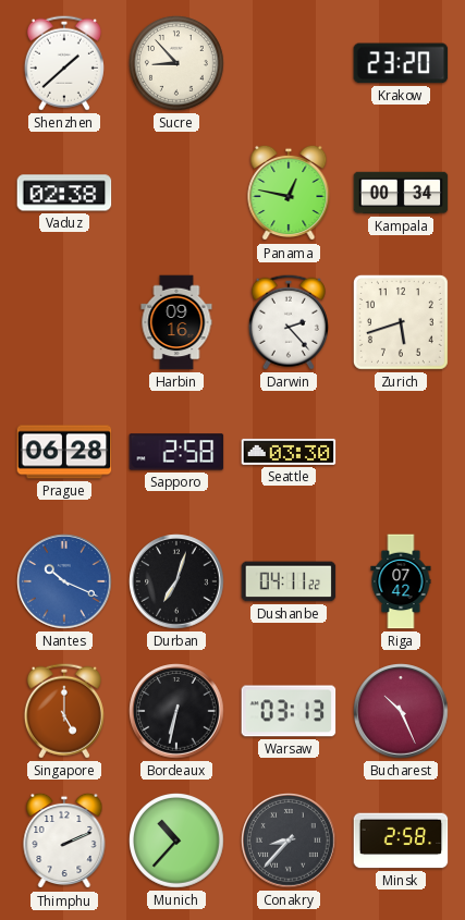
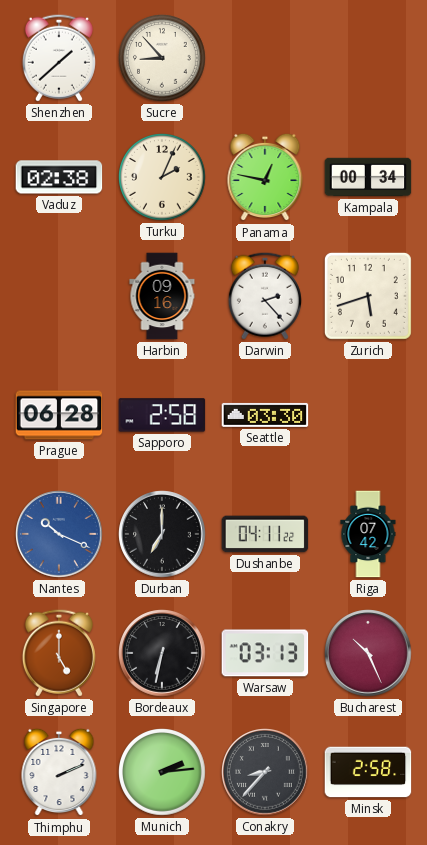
Krakow: 23:20 -> none
Turku: none -> 2:04
Durban: 7:03 -> 7:00
Munich: 10:37 -> 2:14
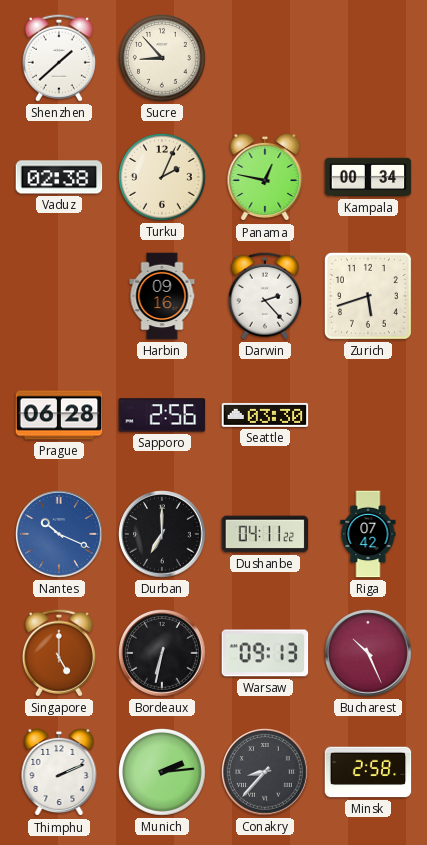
Sapporo: 2:58 -> 2:56
Warsaw: 03:13 -> 09:13
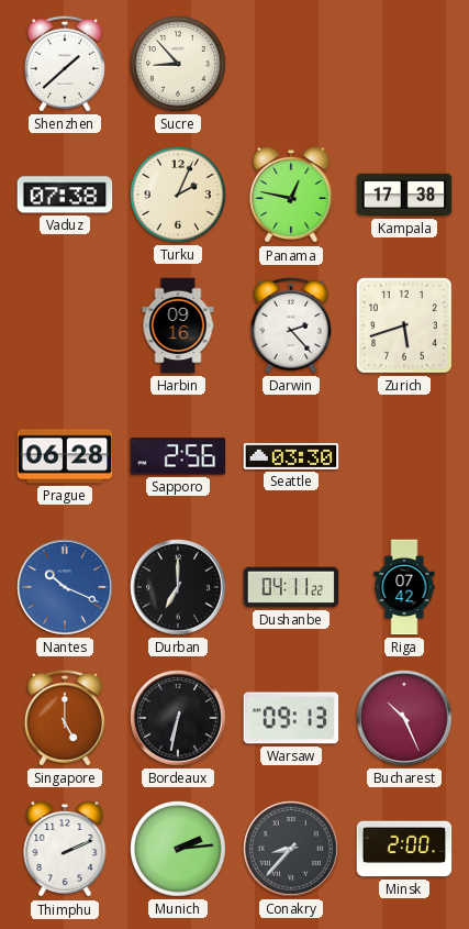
Vaduz: 02:38 -> 07:38
Kampala: 00:34 -> 17:38
Minsk: 2:58 -> 2:00
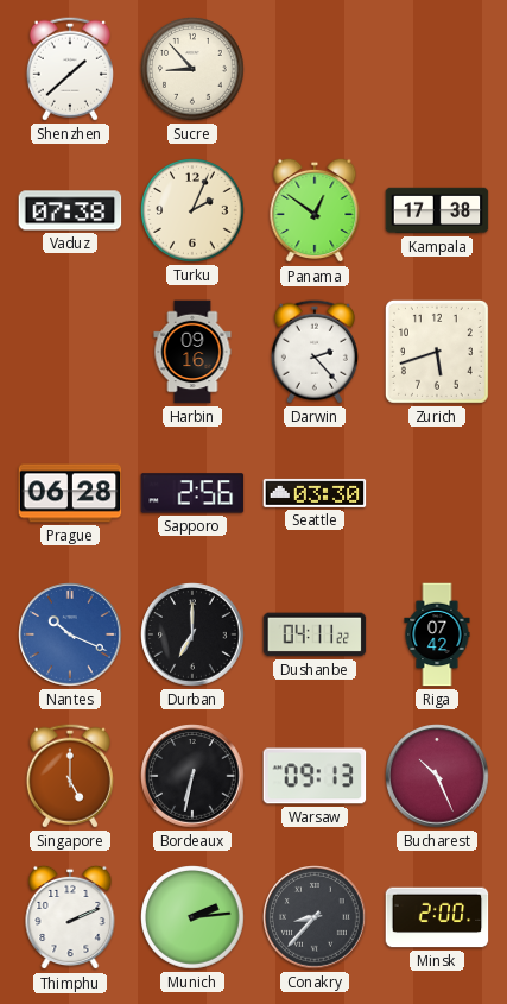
Panama: 12:47 -> 12:51
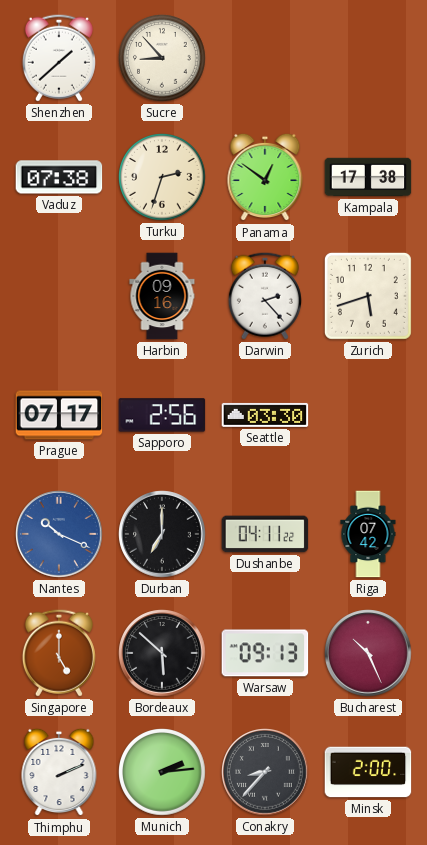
Turku: 2:04 -> 2:33
Prague: 06:28 -> 07:17
Bordeaux: 6:32 -> 5:52
